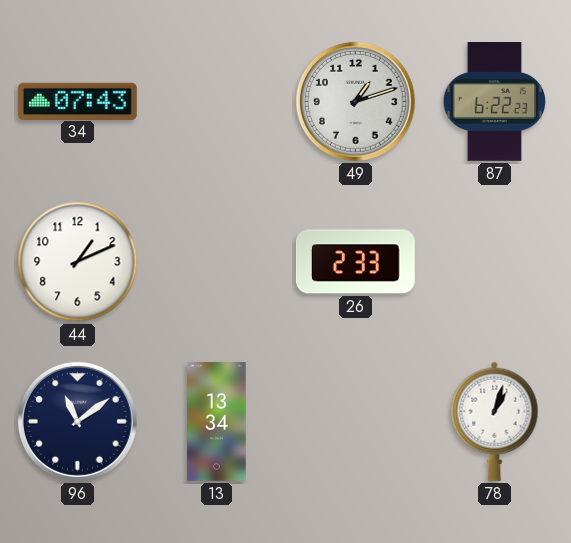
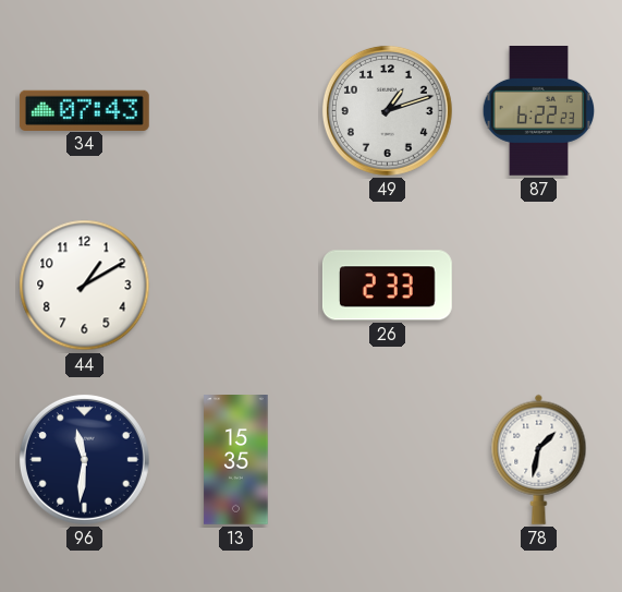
44: 1:11 -> 1:10
96: 11:09 -> 11:31
13: 13:34 -> 15:35
78: 1:03 -> 1:32
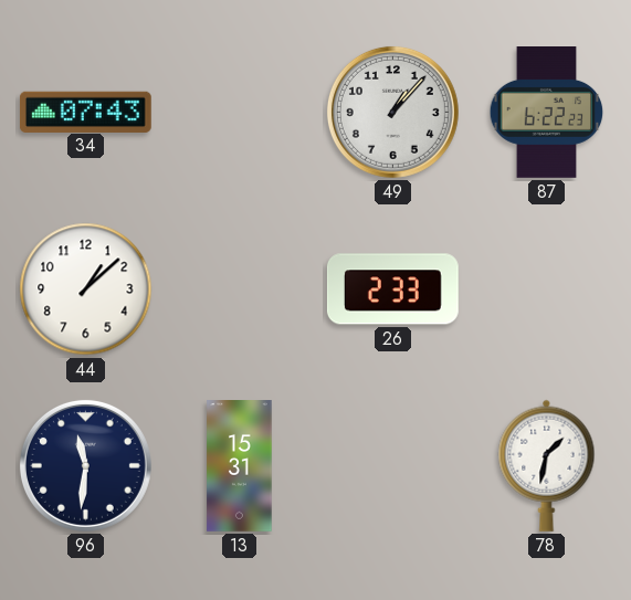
49: 1:12 -> 1:07
44: 1:10 -> 1:08
13: 15:35 -> 15:31
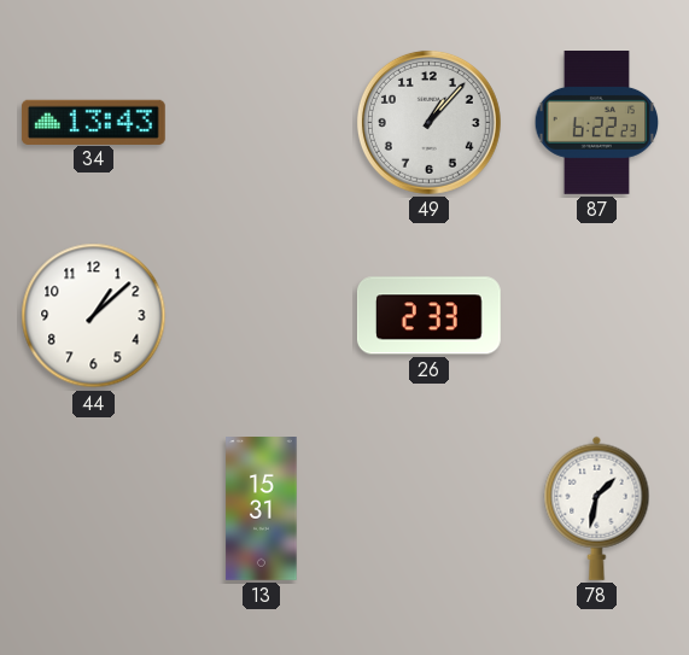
34: 07:43 -> 13:43
96: 11:31 -> none
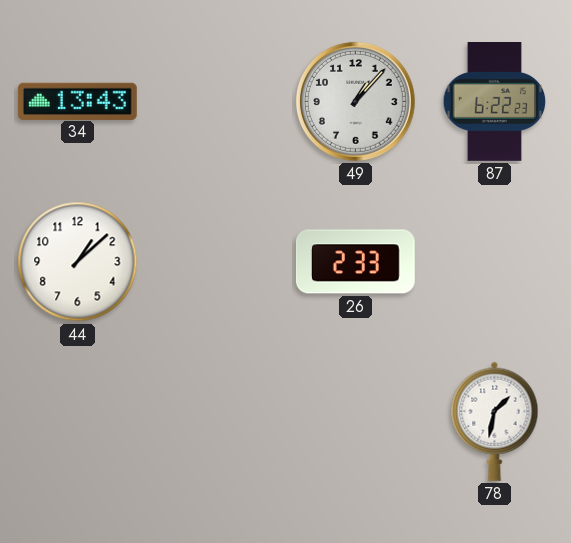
13: 15:31 -> none
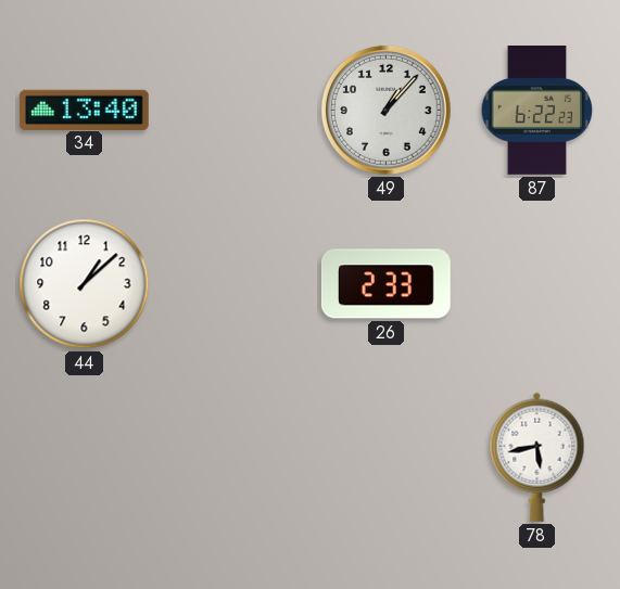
34: 13:43 -> 13:40
78: 1:32 -> 5:43
